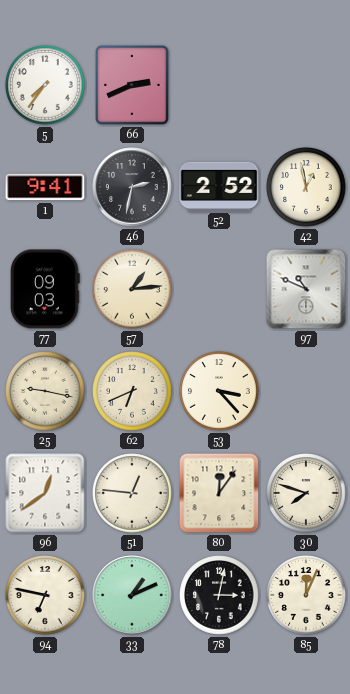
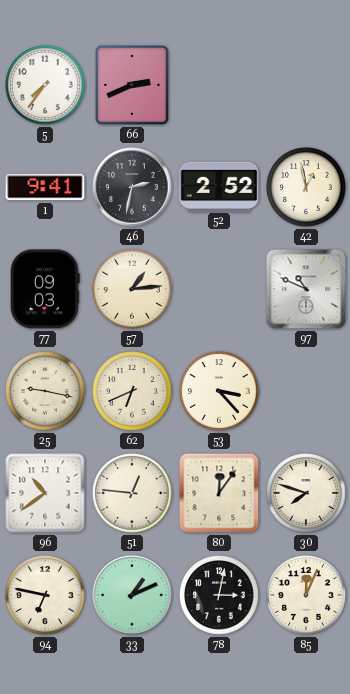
96: 12:39 -> 10:39
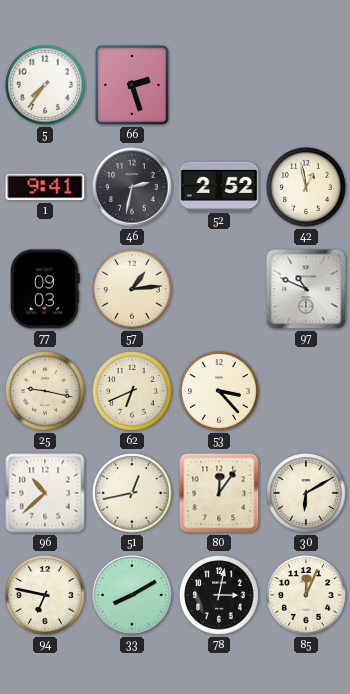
66: 2:41 -> 2:27
96: 10:39 -> 10:38
51: 12:46 -> 12:43
30: 7:48 -> 6:10
33: 1:11 -> 8:10
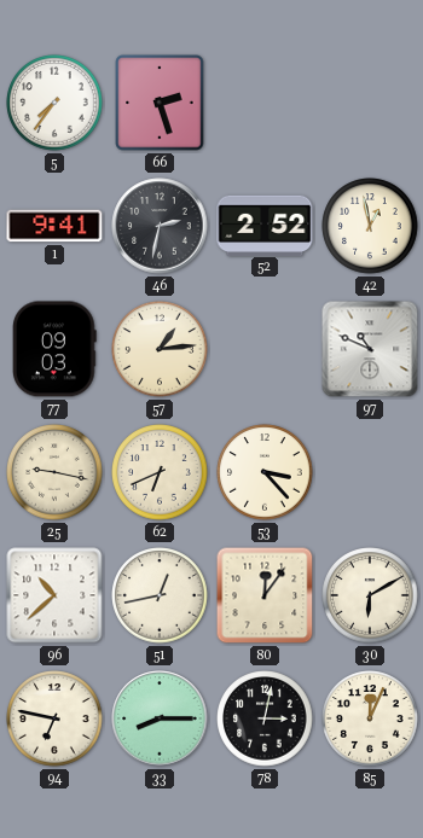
33: 8:10 -> 8:15
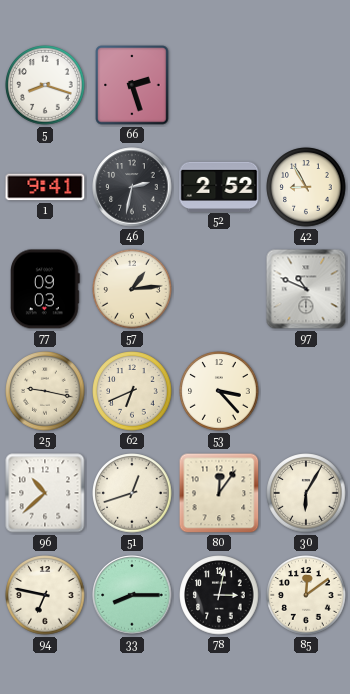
5: 7:36 -> 8:18
42: 12:58 -> 8:55
51: 12:43 -> 12:42
30: 6:10 -> 6:05
85: 12:04 -> 12:09
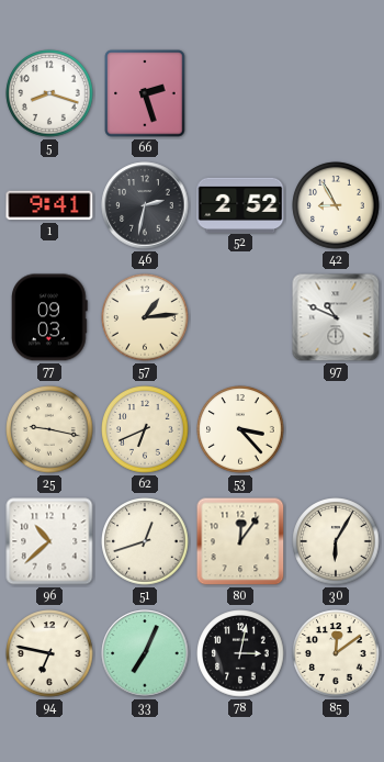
33: 8:15 -> 7:04
